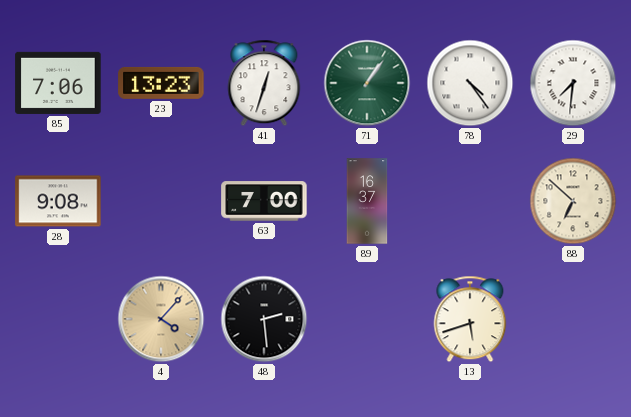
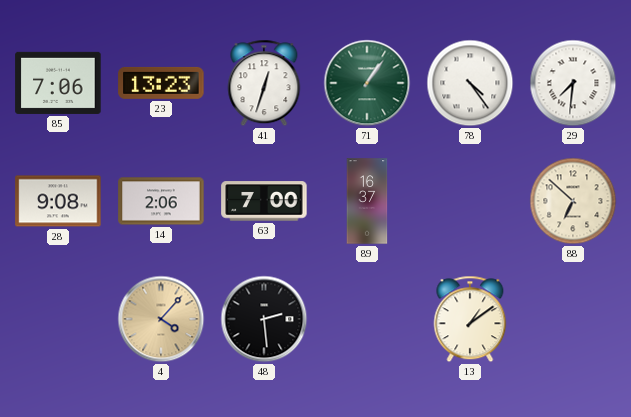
14: none -> 2:06
13: 5:42 -> 1:09
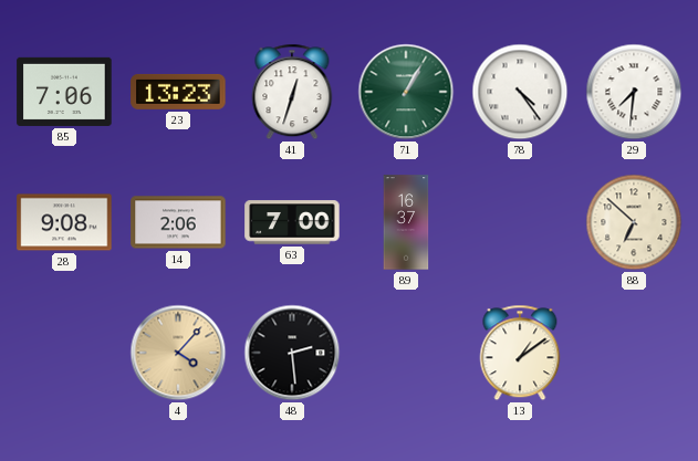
71: 1:06 -> 1:05
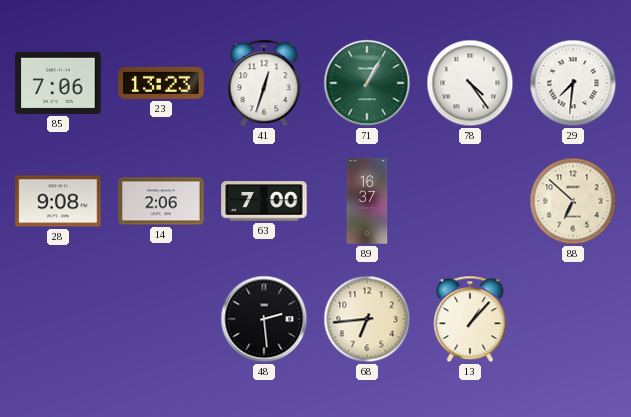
4: 4:07 -> none
68: none -> 6:44
13: 1:09 -> 1:07
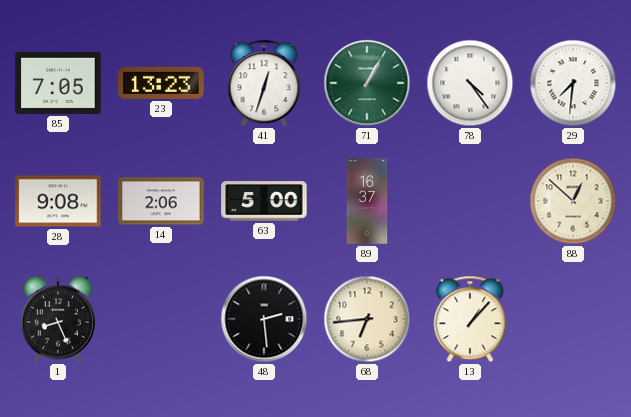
85: 7:06 -> 7:05
63: 7:00 -> 5:00
88: 6:52 -> 12:52
1: none -> 8:26
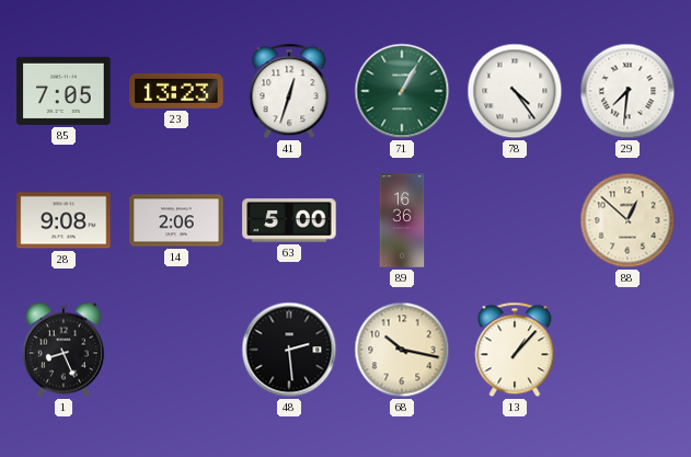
89: 16:37 -> 16:36
68: 6:44 -> 10:17
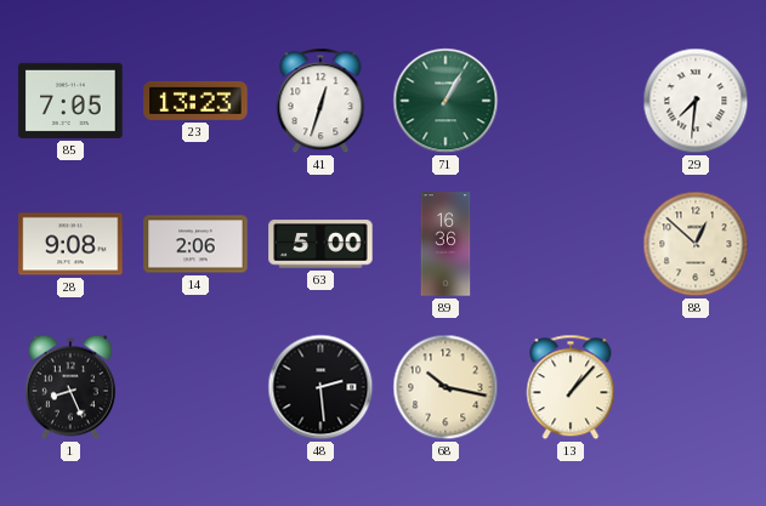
78: 4:24 -> none
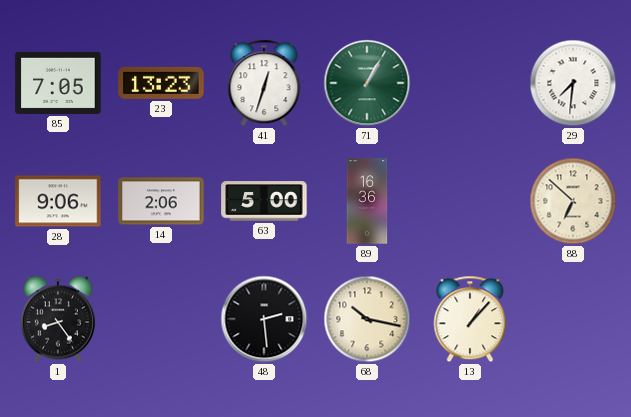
28: 9:08 -> 9:06
88: 12:52 -> 6:52
1: 8:26 -> 8:24
